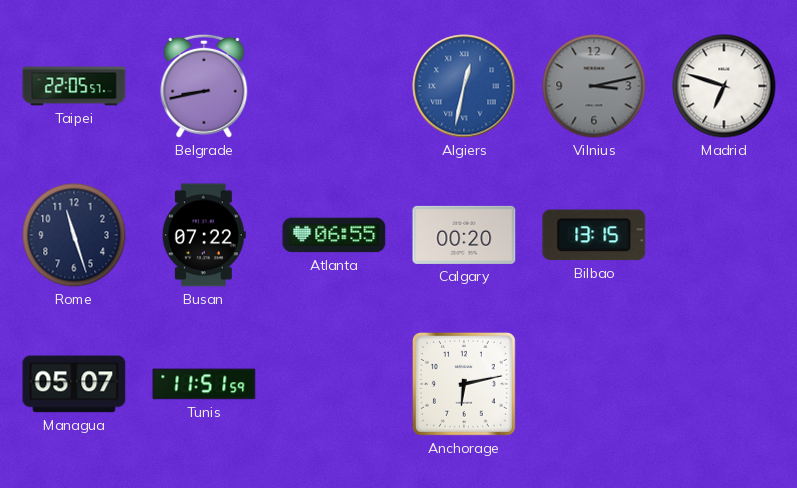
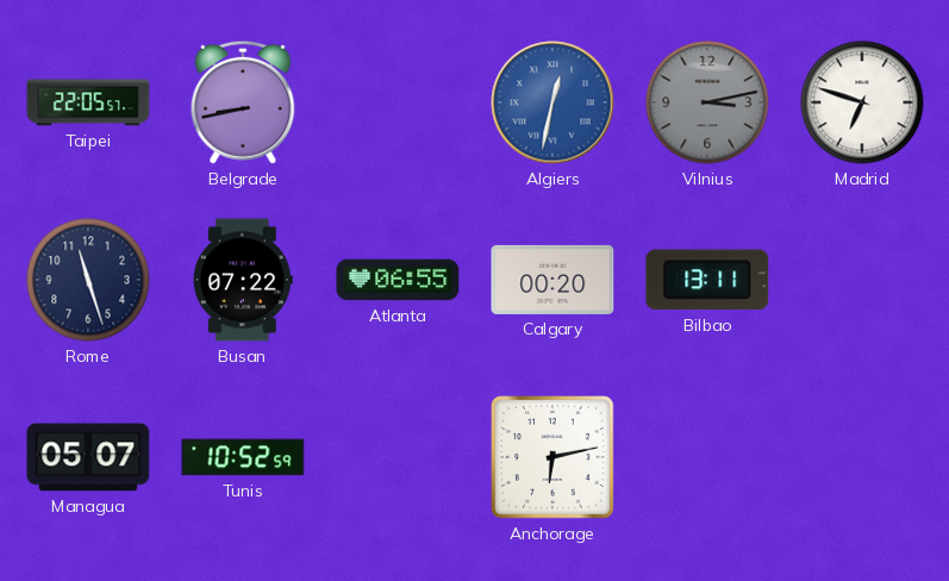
Bilbao: 13:15 -> 13:11
Tunis: 11:51 -> 10:52
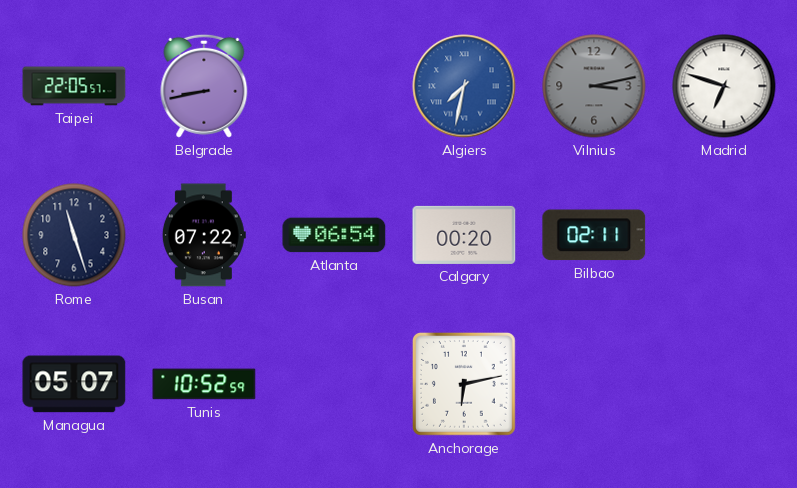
Algiers: 12:32 -> 7:32
Atlanta: 06:55 -> 06:54
Bilbao: 13:11 -> 02:11
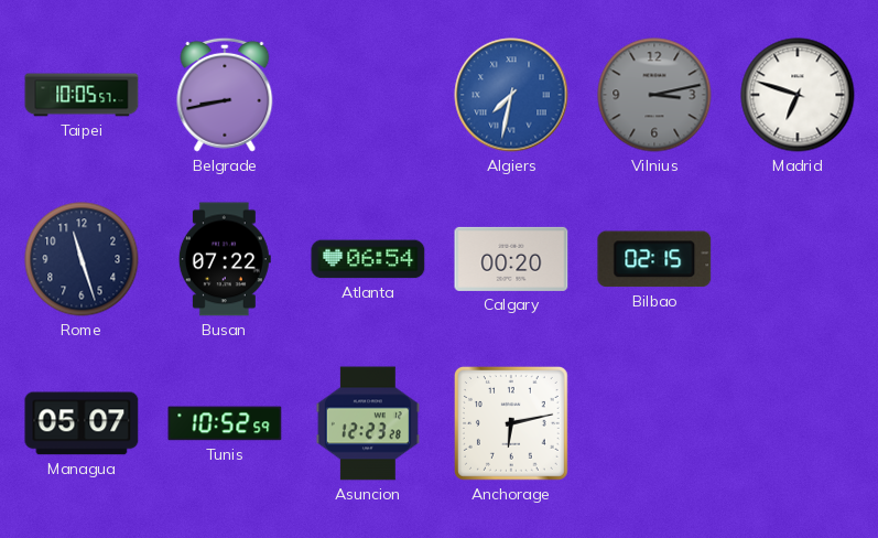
Taipei: 22:05 -> 10:05
Bilbao: 02:11 -> 02:15
Asuncion: none -> 12:23
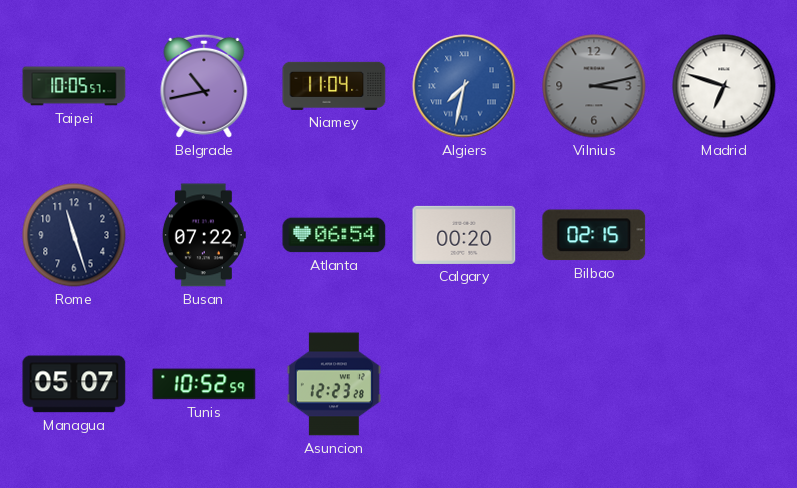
Belgrade: 8:43 -> 10:43
Niamey: none -> 11:04
Anchorage: 6:13 -> none
